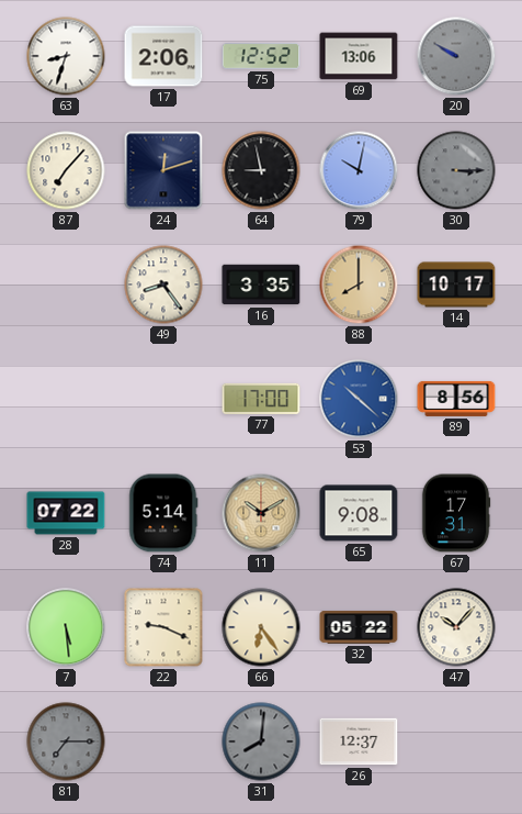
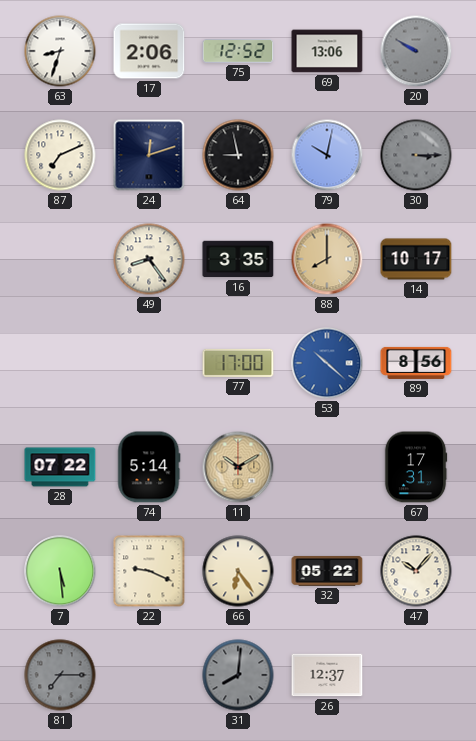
87: 7:07 -> 7:11
65: 9:08 -> none
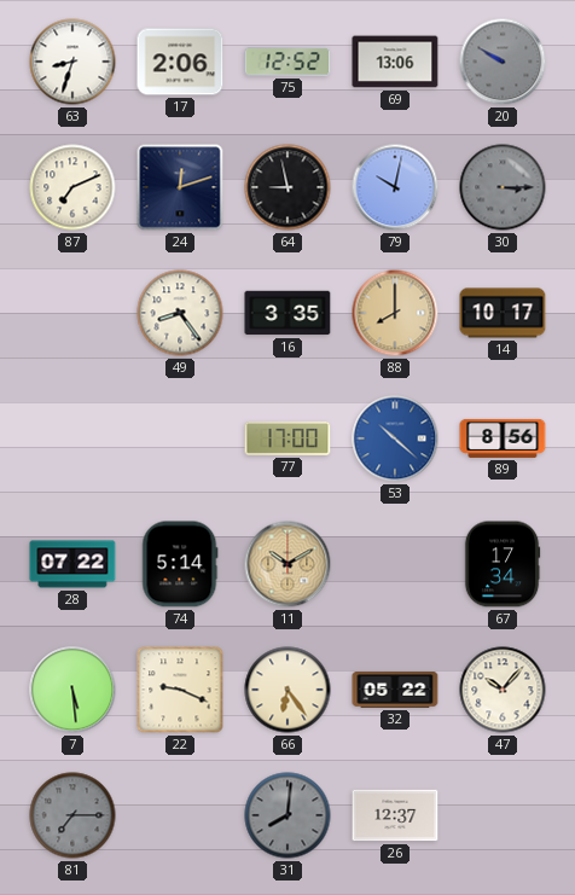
67: 17:31 -> 17:34
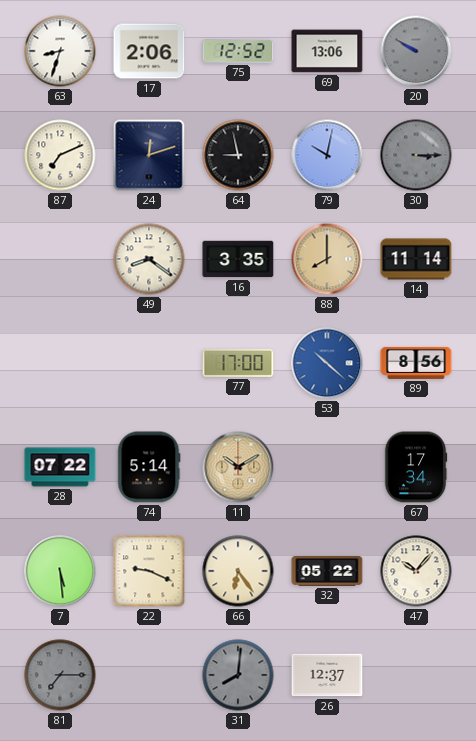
49: 8:24 -> 8:21
14: 10:17 -> 11:14
